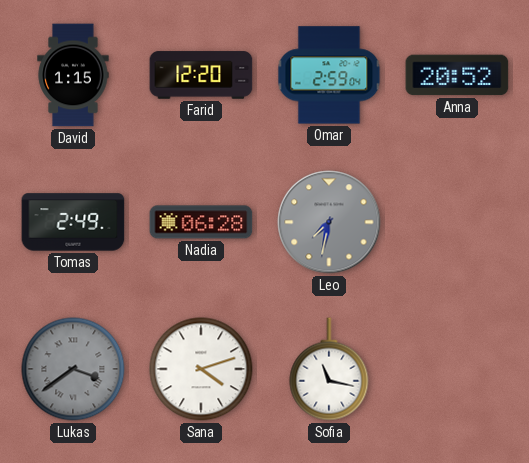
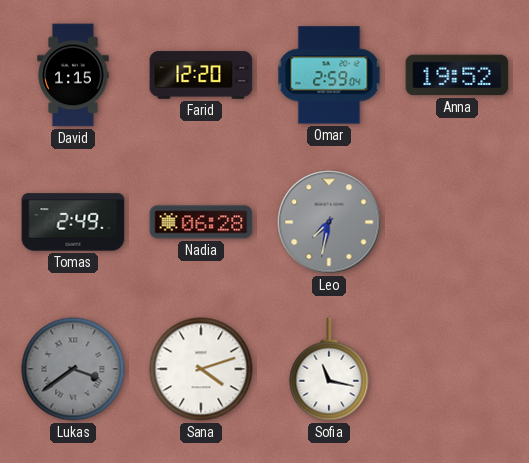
Anna: 20:52 -> 19:52
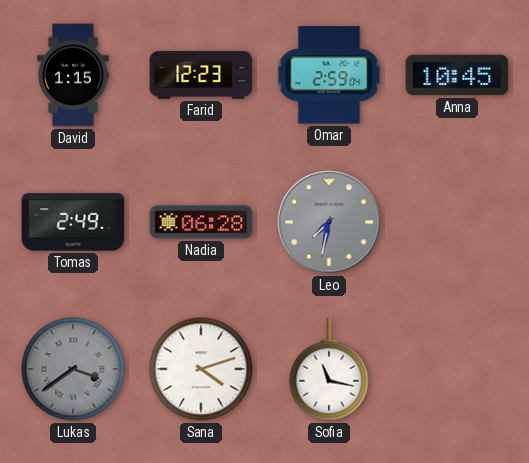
Farid: 12:20 -> 12:23
Anna: 19:52 -> 10:45
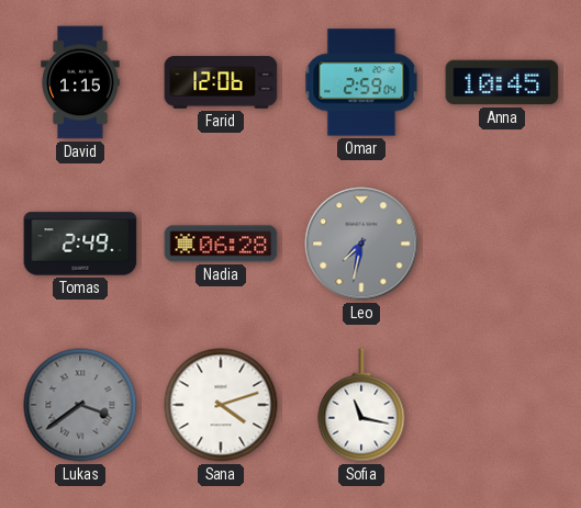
Farid: 12:23 -> 12:06
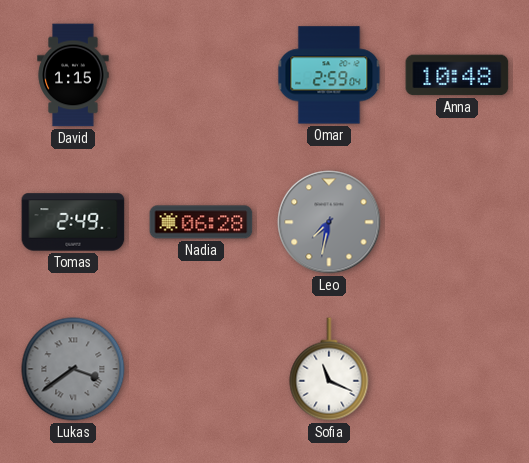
Farid: 12:06 -> none
Anna: 10:45 -> 10:48
Sana: 4:12 -> none
Sofia: 11:17 -> 11:19
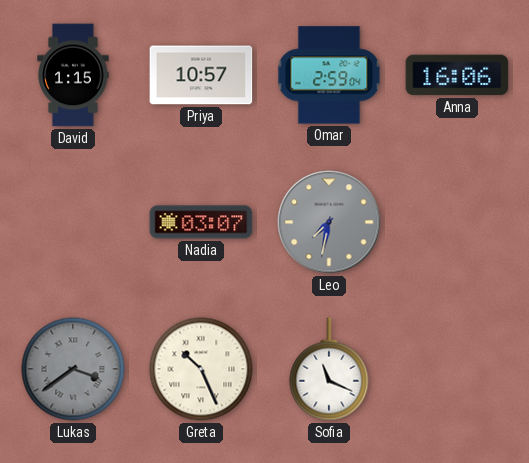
Priya: none -> 10:57
Anna: 10:48 -> 16:06
Tomas: 2:49 -> none
Nadia: 06:28 -> 03:07
Greta: none -> 10:26
